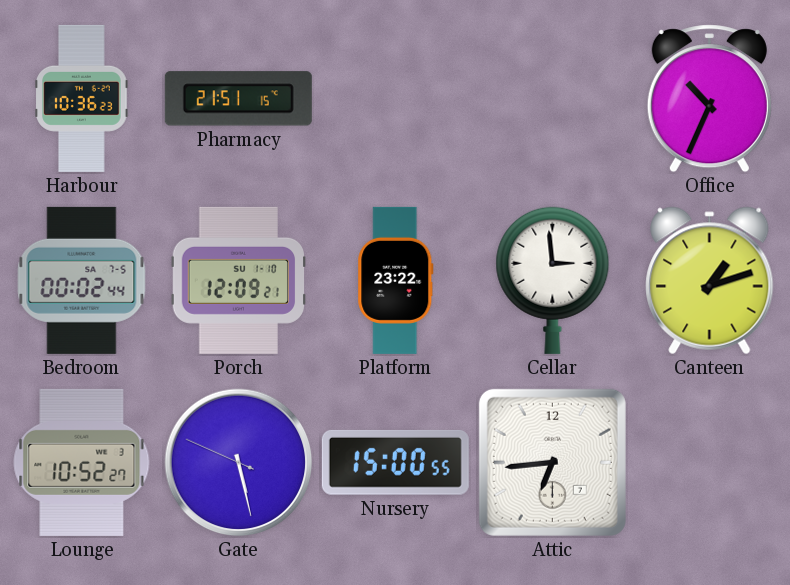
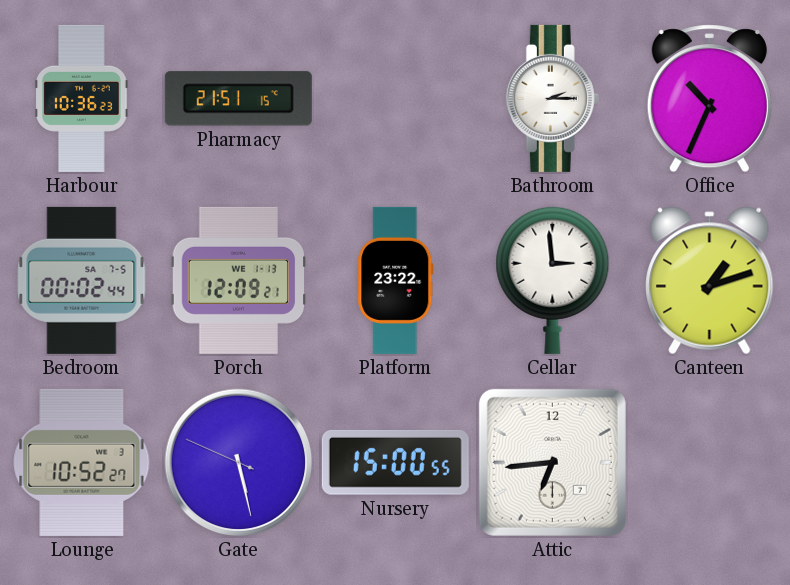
Bathroom: none -> 2:15
Porch date: SU 1-10 -> WE 1-13
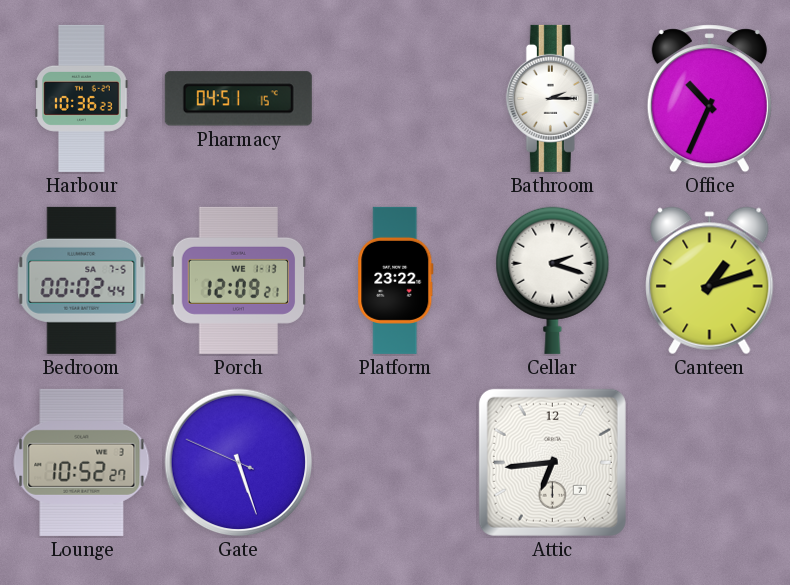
Pharmacy: 21:51 -> 04:51
Cellar: 2:59 -> 2:18
Gate: 5:27 -> 5:26
Nursery: 15:00 -> none
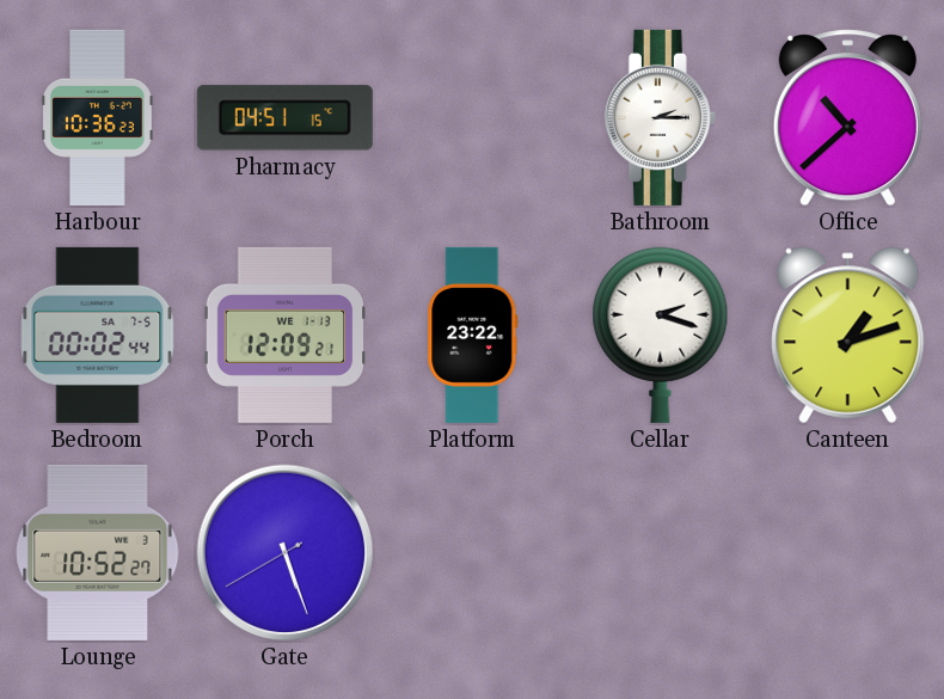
Office: 10:34 -> 10:38
Gate: 5:26:49 -> 5:26:40
Attic: 6:44 -> none
